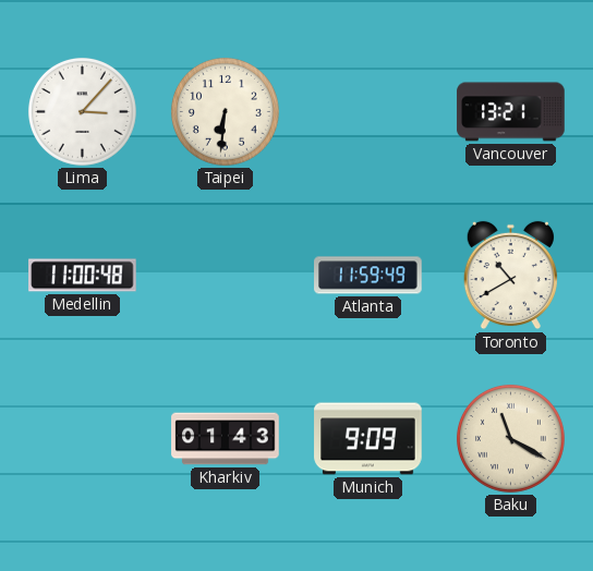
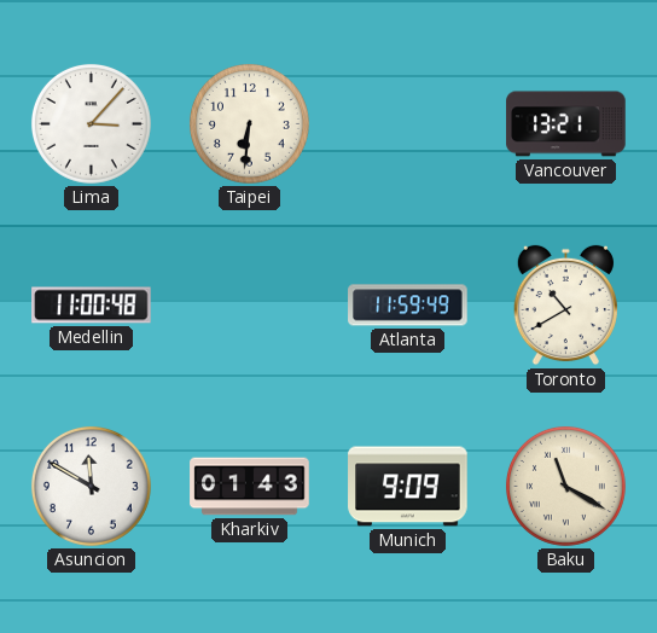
Asuncion: none -> 11:50
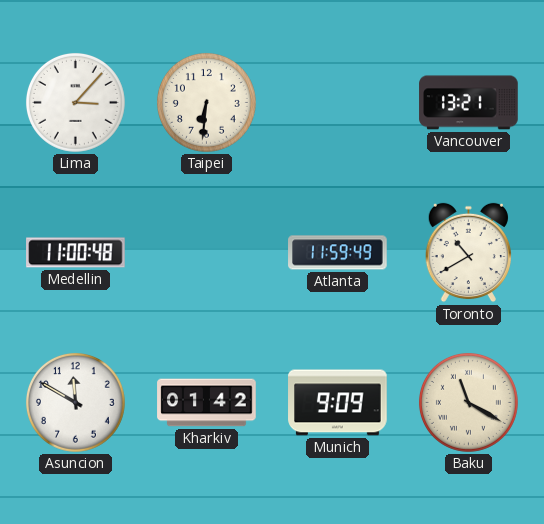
Kharkiv: 01:43 -> 01:42
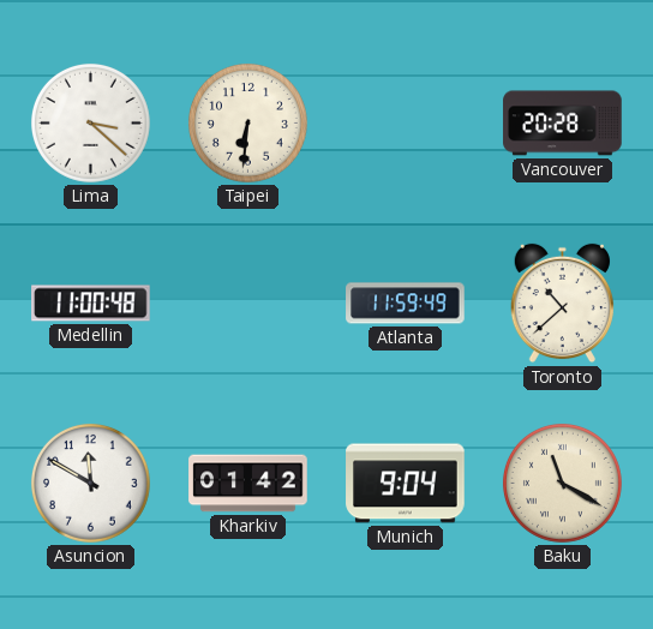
Lima: 3:07 -> 3:22
Vancouver: 13:21 -> 20:28
Toronto: 10:40 -> 10:38
Munich: 9:09 -> 9:04
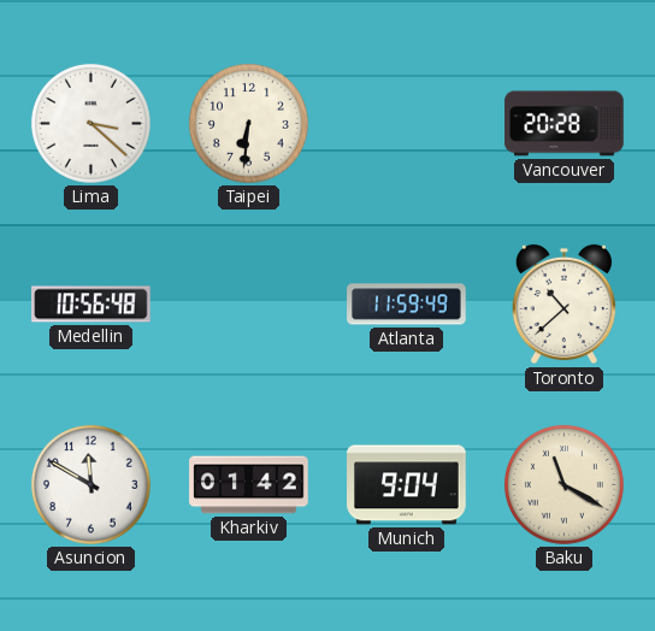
Medellin: 11:00 -> 10:56
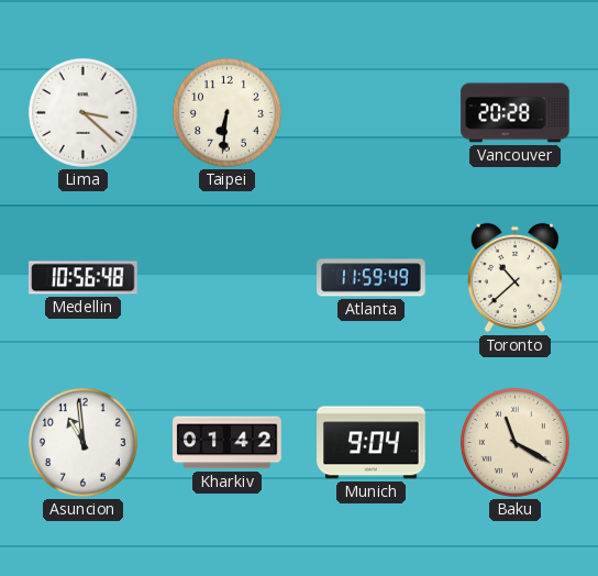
Asuncion: 11:50 -> 10:59
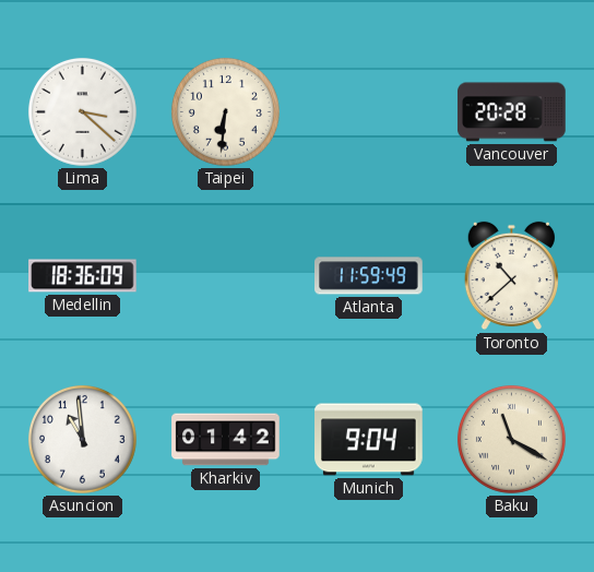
Medellin: 10:56 -> 18:36
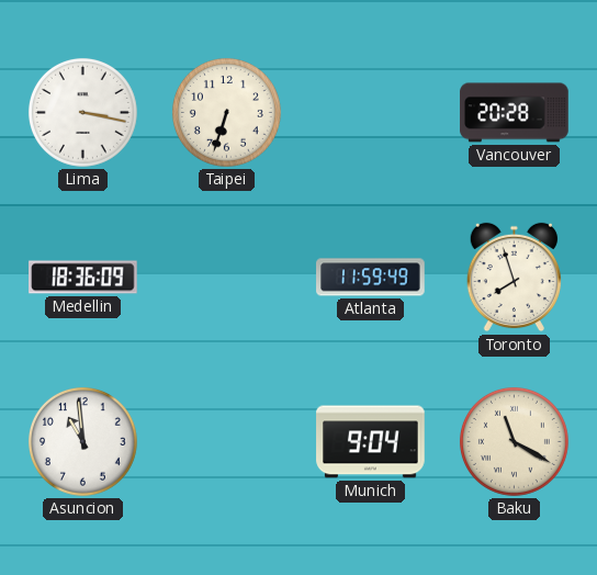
Lima: 3:22 -> 3:17
Taipei: 6:31 -> 6:33
Toronto: 10:38 -> 7:57
Kharkiv: 01:42 -> none
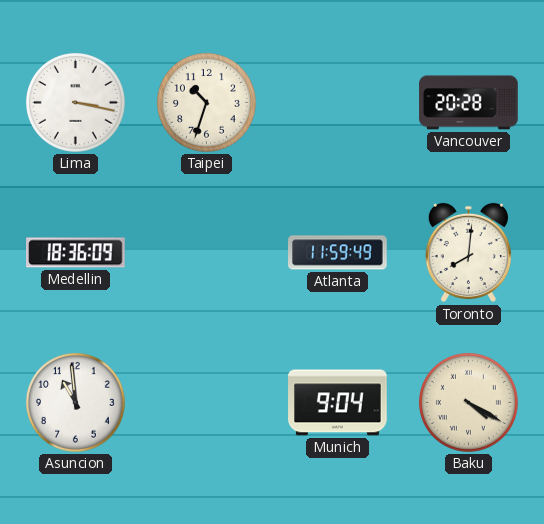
Taipei: 6:33 -> 10:33
Toronto: 7:57 -> 8:01
Baku: 11:20 -> 4:20
